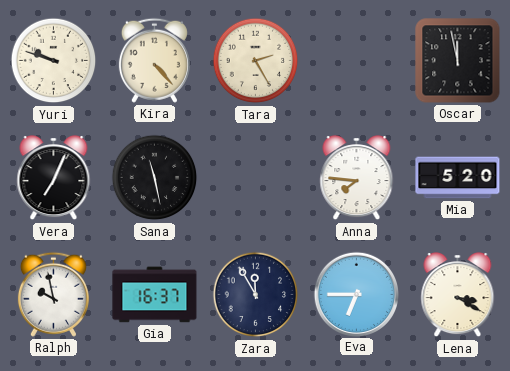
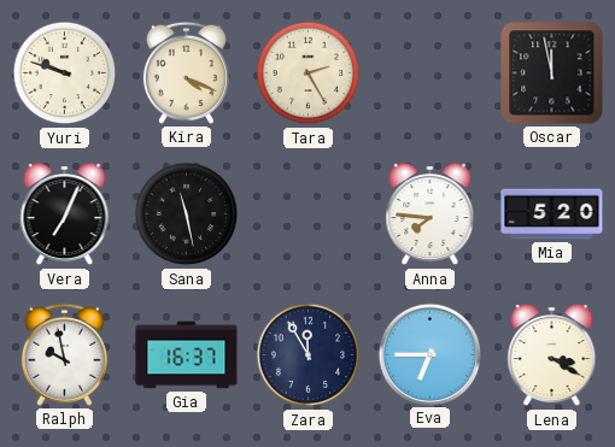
Kira: 4:23 -> 4:19
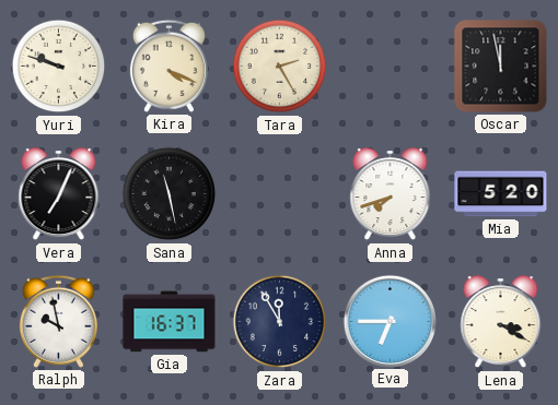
Anna: 7:46 -> 7:42
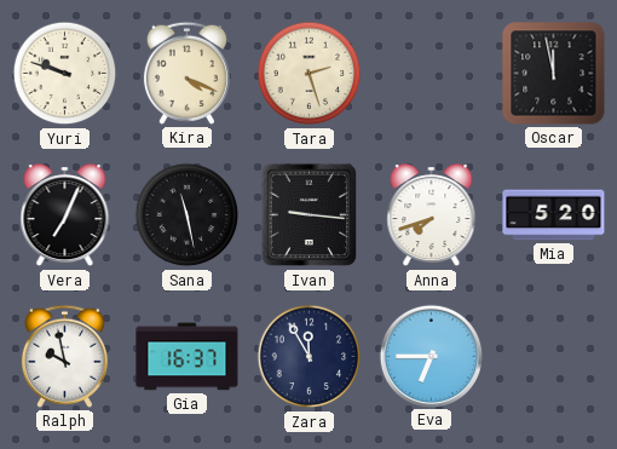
Tara: 2:25 -> 2:27
Ivan: none -> 9:16
Lena: 3:20 -> none
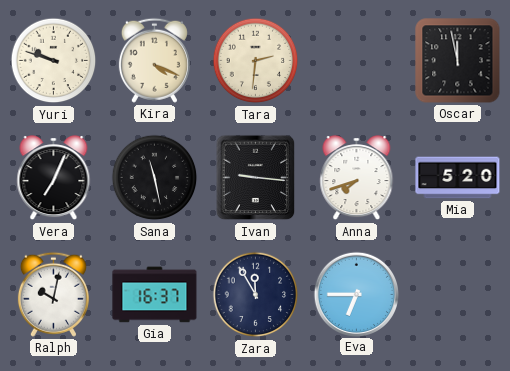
Tara: 2:27 -> 2:31
Ralph: 9:58 -> 10:02
